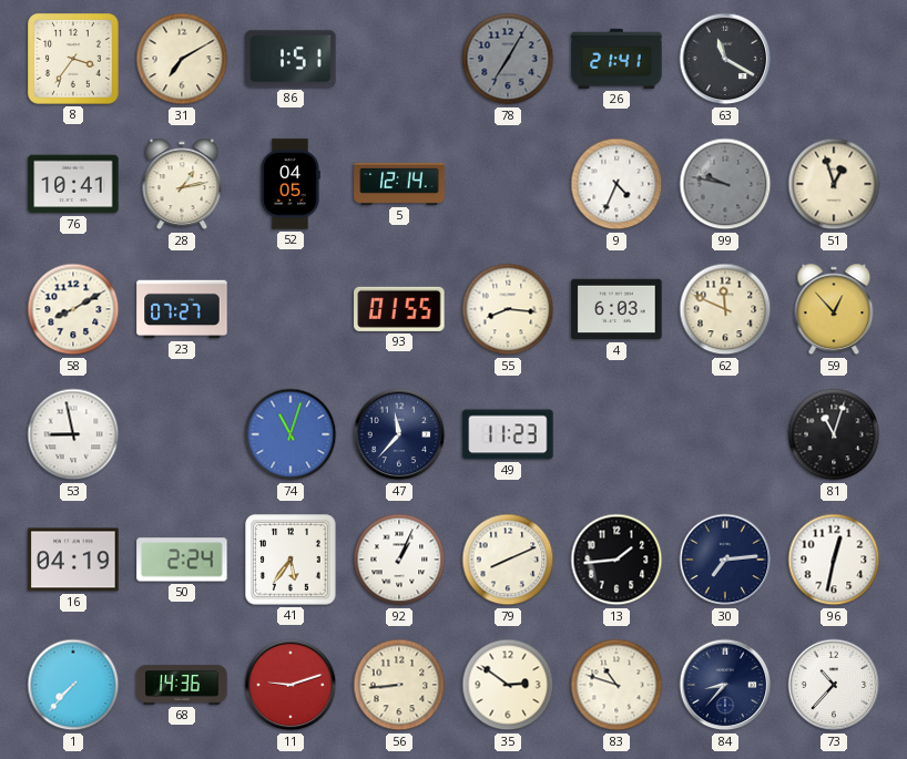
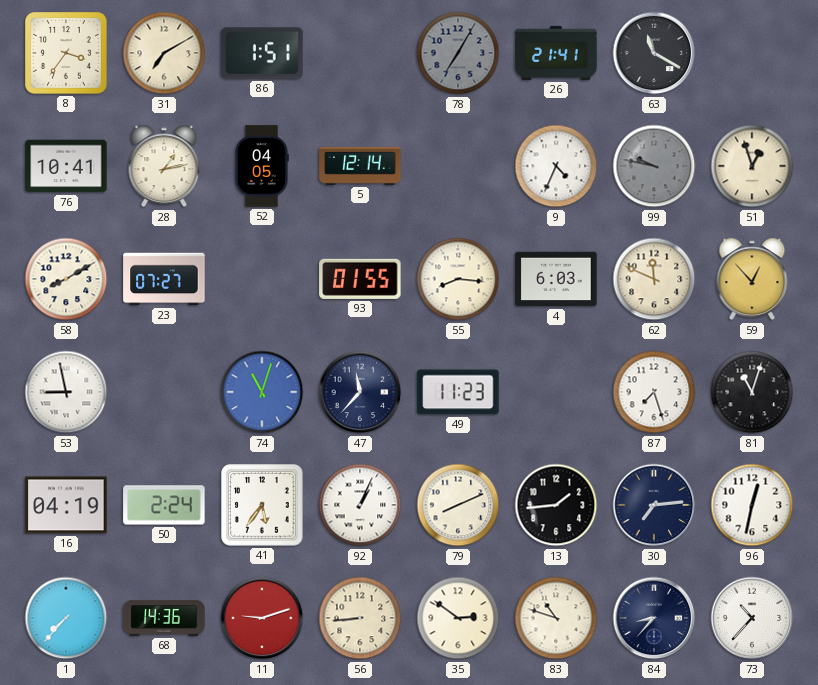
87: none -> 7:27
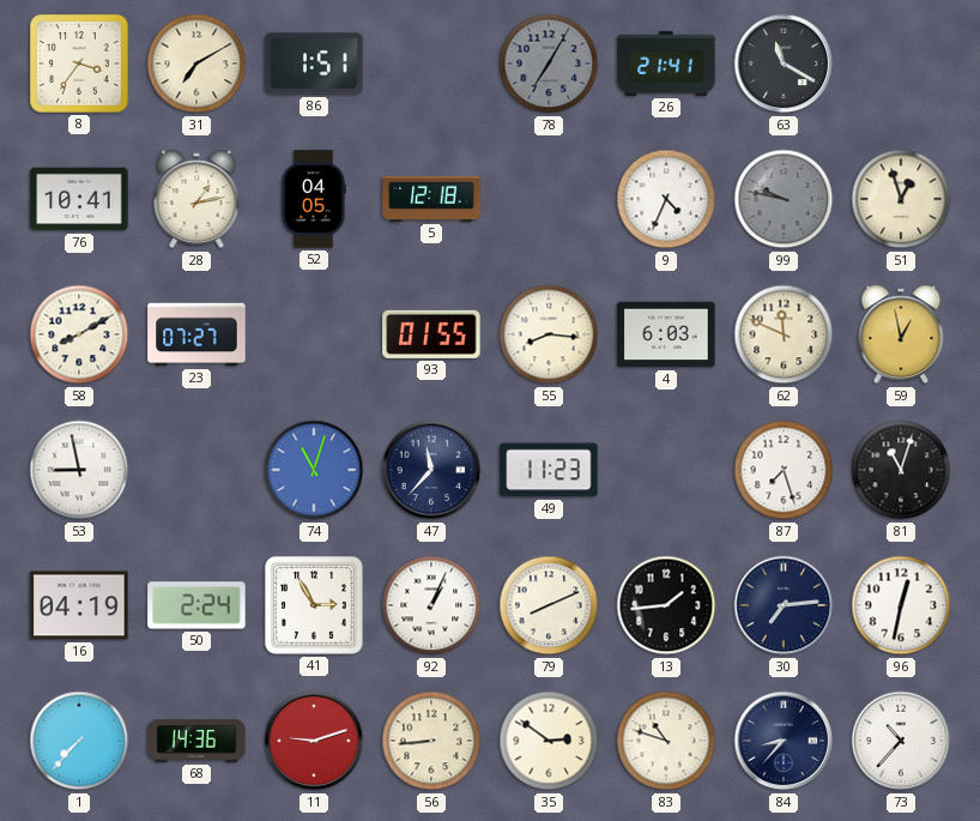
5: 12:14 -> 12:18
59: 12:53 -> 12:58
41: 5:36 -> 2:55
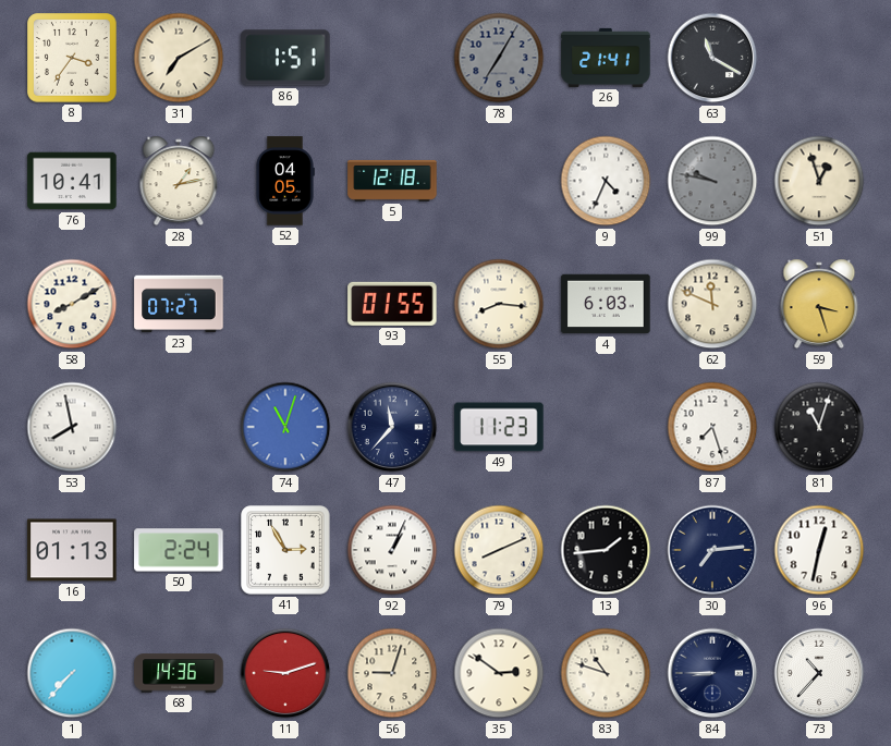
59: 12:58 -> 3:27
53: 8:58 -> 7:58
16: 04:19 -> 01:13
56: 8:44 -> 9:03
84: 8:37 -> 8:45
